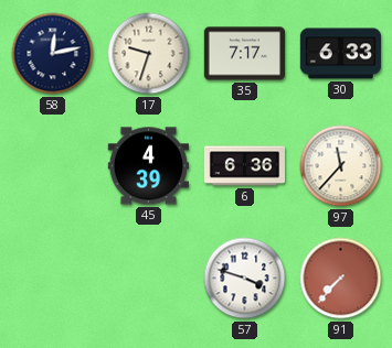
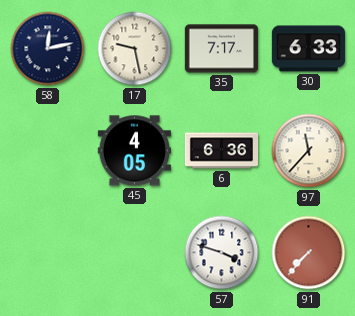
17: 9:33 -> 9:28
45: 4:39 -> 4:05
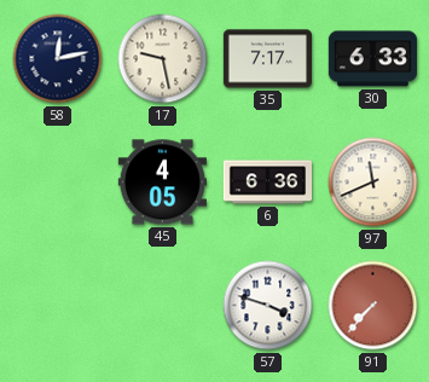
97: 11:37 -> 11:41
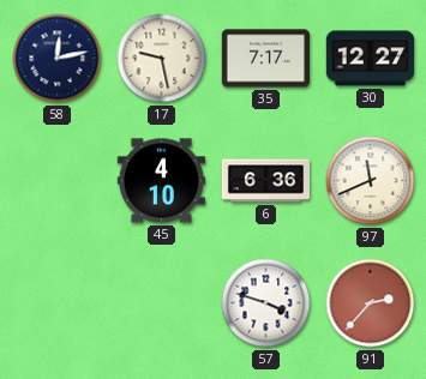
30: 6:33 -> 12:27
45: 4:05 -> 4:10
91: 7:37 -> 2:37
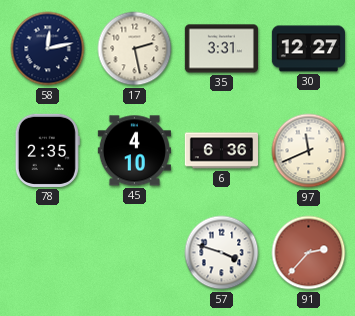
17: 9:28 -> 2:28
35: 7:17 -> 3:31
78: none -> 2:35
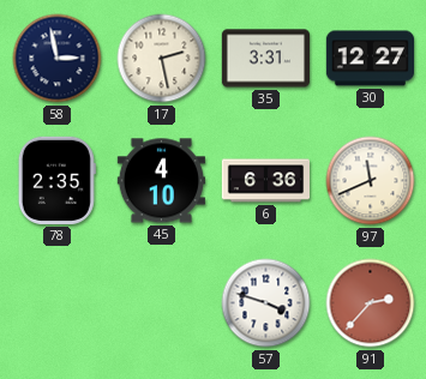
58: 12:13 -> 2:58
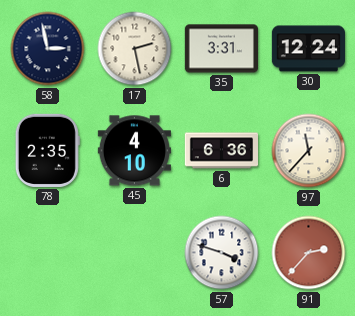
30: 12:27 -> 12:24
97: 11:41 -> 11:37
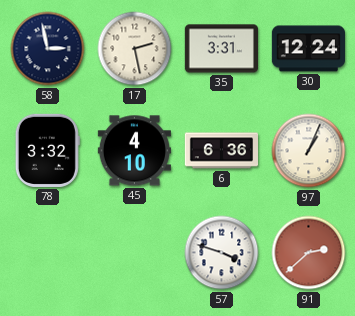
78: 2:35 -> 3:32
97: 11:37 -> 1:04
91: 2:37 -> 2:38
